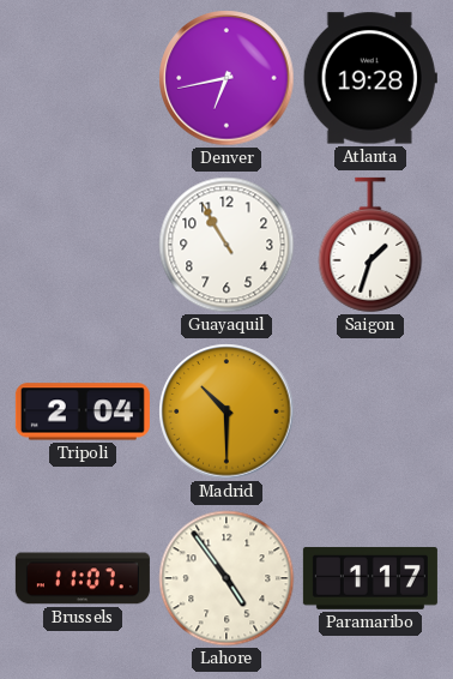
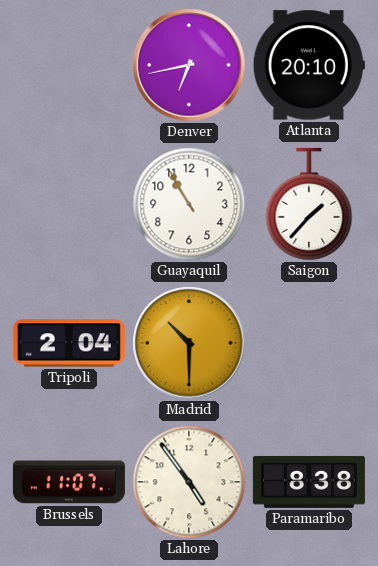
Atlanta: 19:28 -> 20:10
Saigon: 1:33 -> 1:37
Paramaribo: 1:17 -> 8:38
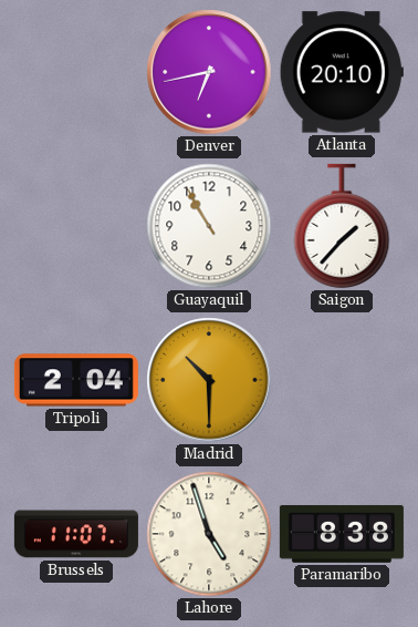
Lahore: 4:54 -> 4:57
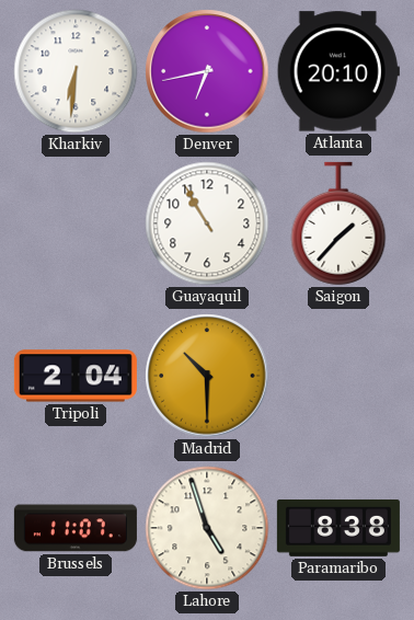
Kharkiv: none -> 6:31
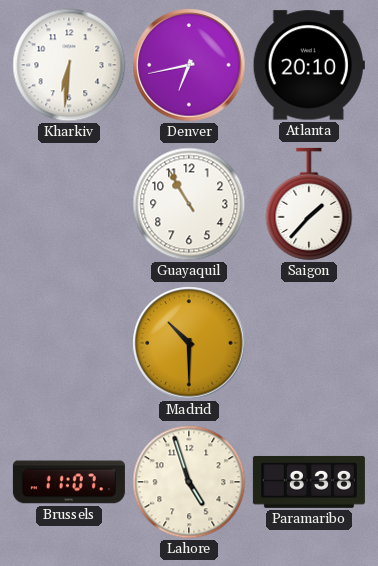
Tripoli: 2:04 -> none
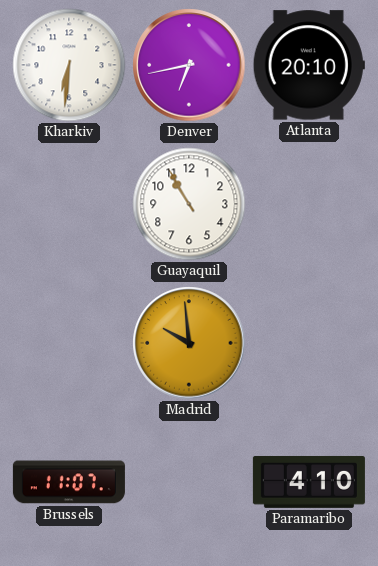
Saigon: 1:37 -> none
Madrid: 10:30 -> 9:59
Lahore: 4:57 -> none
Paramaribo: 8:38 -> 4:10
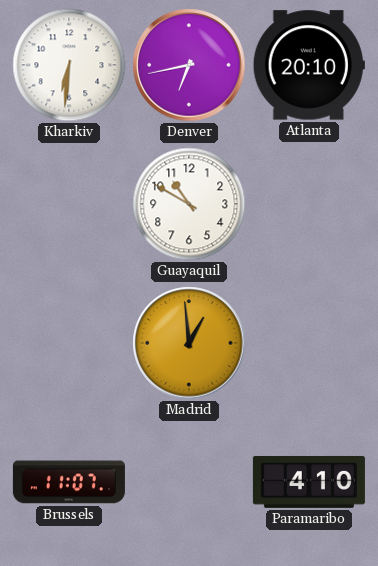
Guayaquil: 10:55 -> 10:50
Madrid: 9:59 -> 12:59
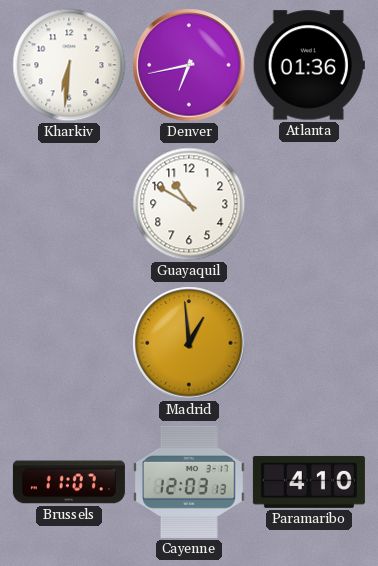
Atlanta: 20:10 -> 01:36
Cayenne: none -> 12:03
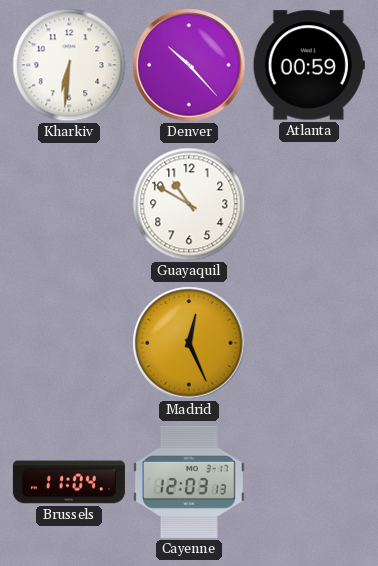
Denver: 6:43 -> 10:23
Atlanta: 01:36 -> 00:59
Madrid: 12:59 -> 12:26
Brussels: 11:07 -> 11:04
Paramaribo: 4:10 -> none
